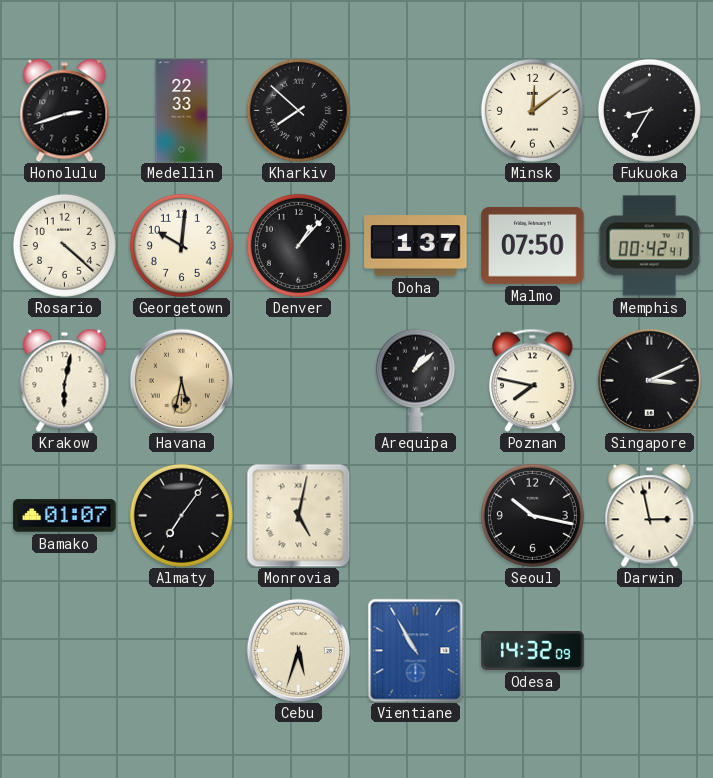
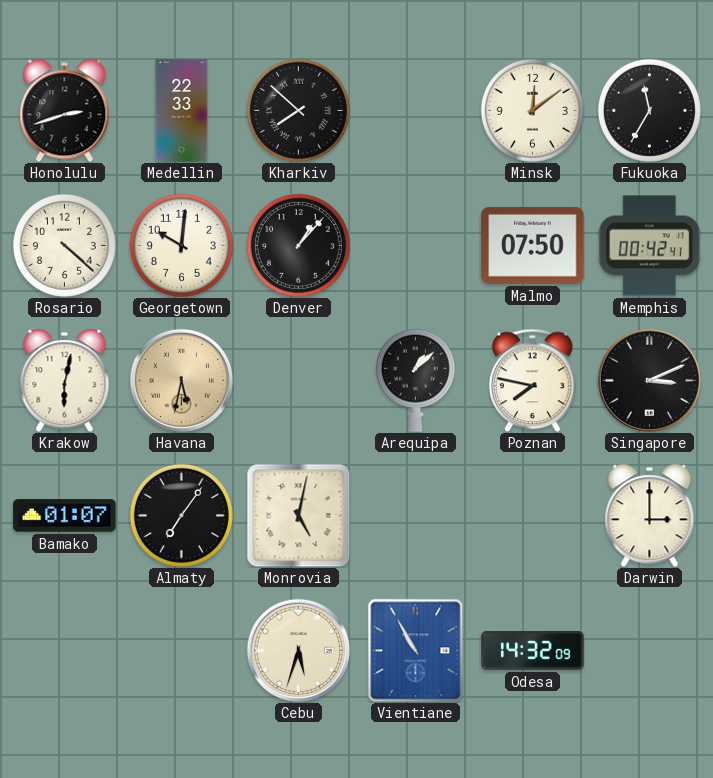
Fukuoka: 8:35 -> 11:35
Doha: 1:37 -> none
Seoul: 10:17 -> none
Darwin: 2:58 -> 3:00
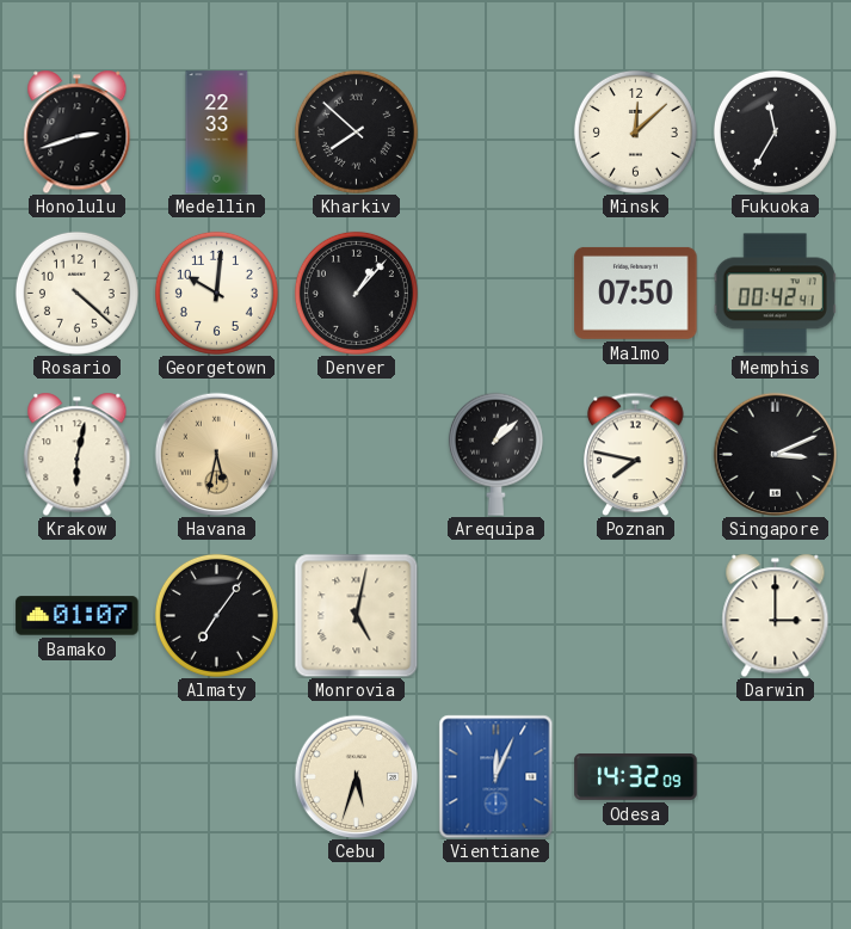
Minsk: 12:09 -> 12:08
Vientiane: 10:55 -> 12:04
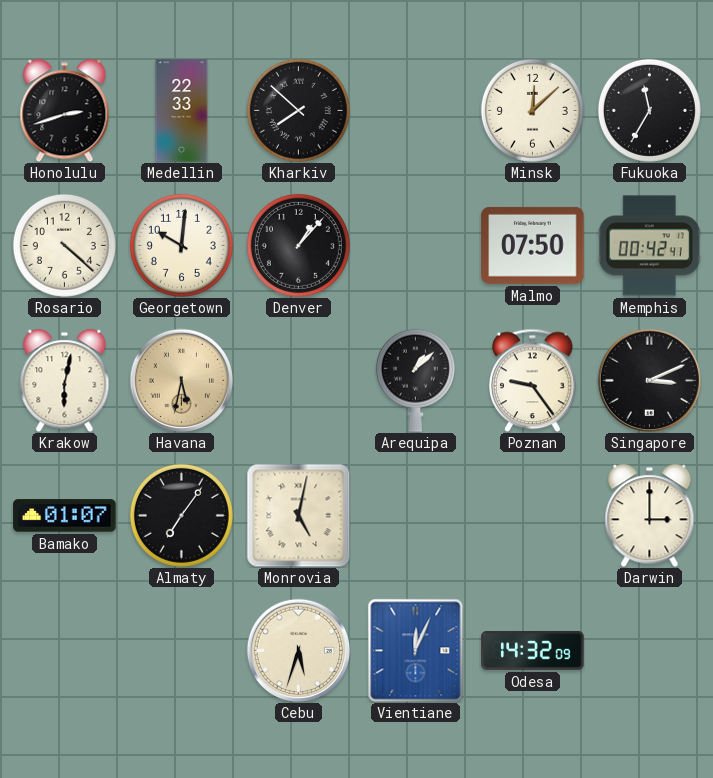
Poznan: 7:47 -> 9:24
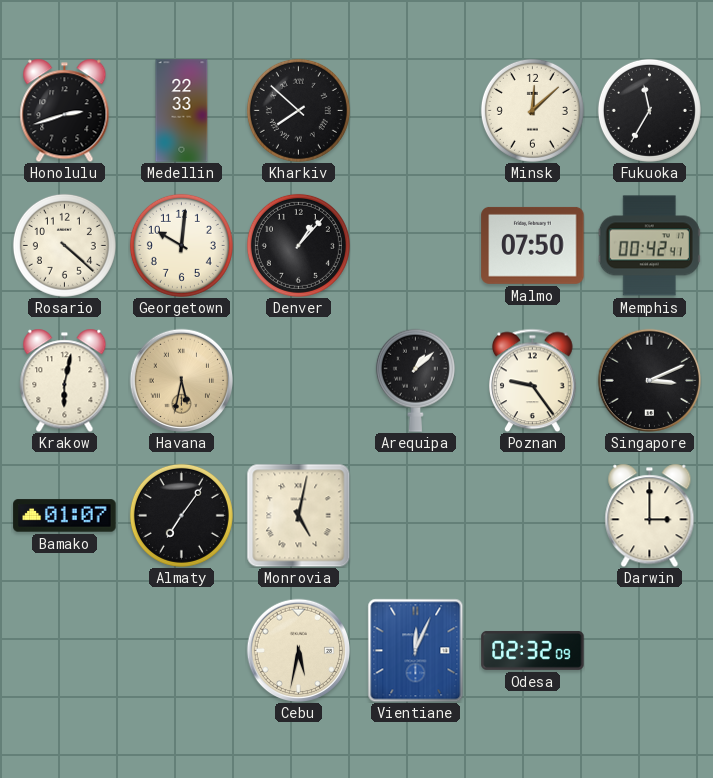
Cebu: 5:33 -> 5:32
Odesa: 14:32 -> 02:32
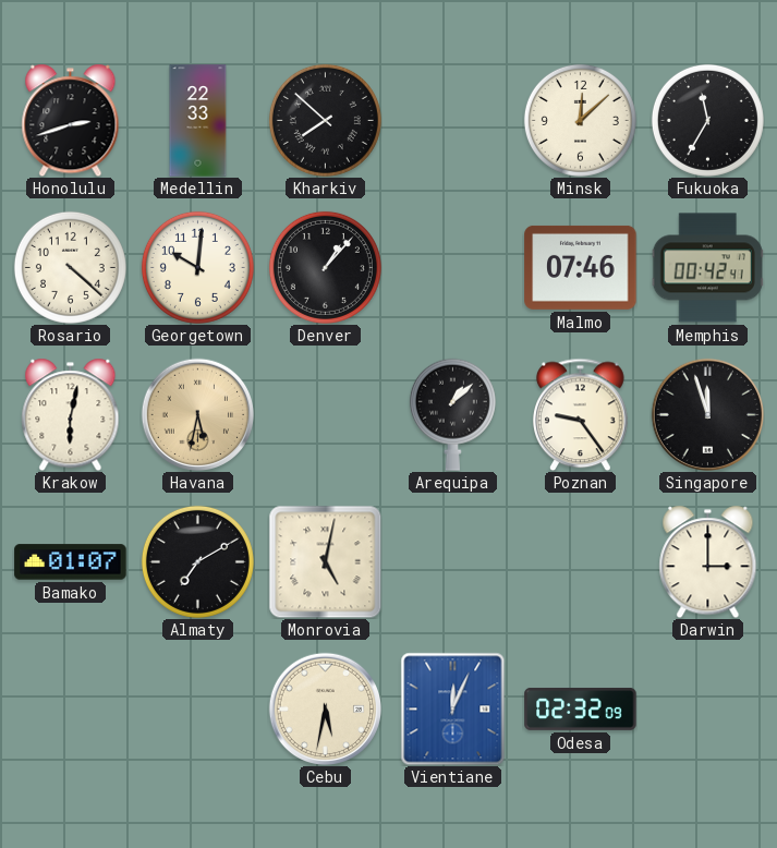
Malmo: 07:50 -> 07:46
Singapore: 3:11 -> 11:57
Almaty: 7:06 -> 7:10
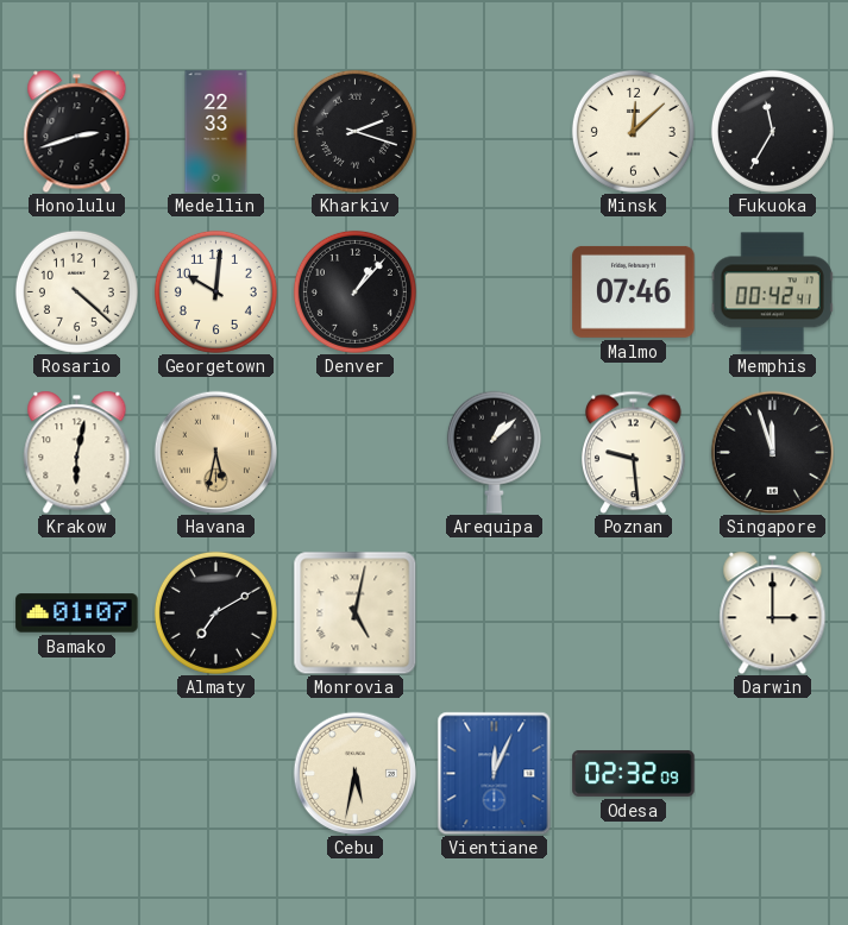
Kharkiv: 7:52 -> 2:18
Poznan: 9:24 -> 9:29
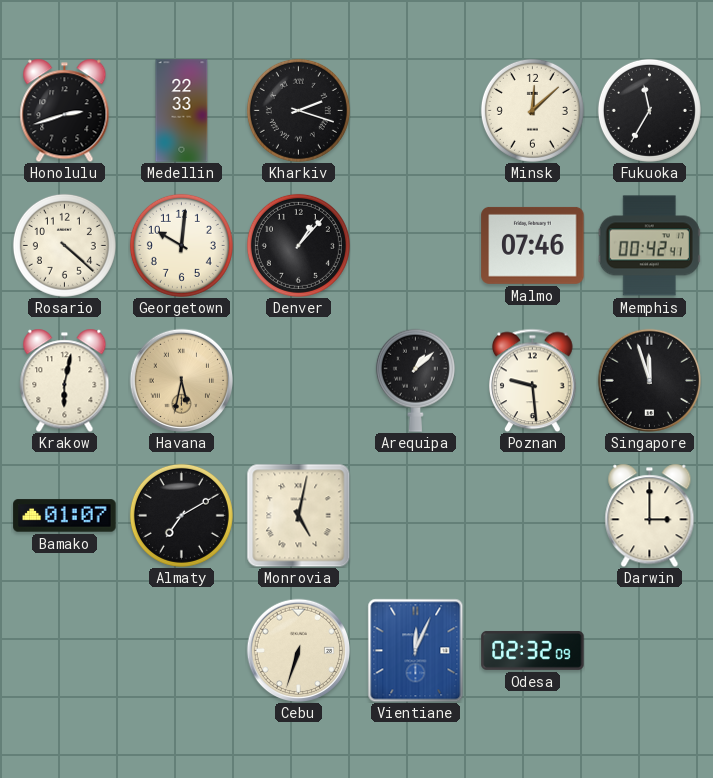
Cebu: 5:32 -> 6:33
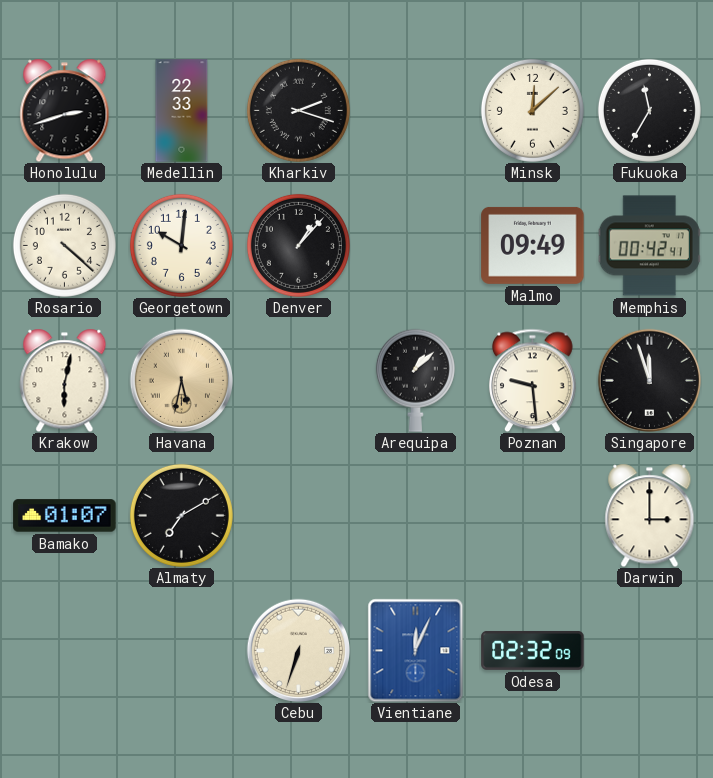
Malmo: 07:46 -> 09:49
Monrovia: 5:02 -> none
